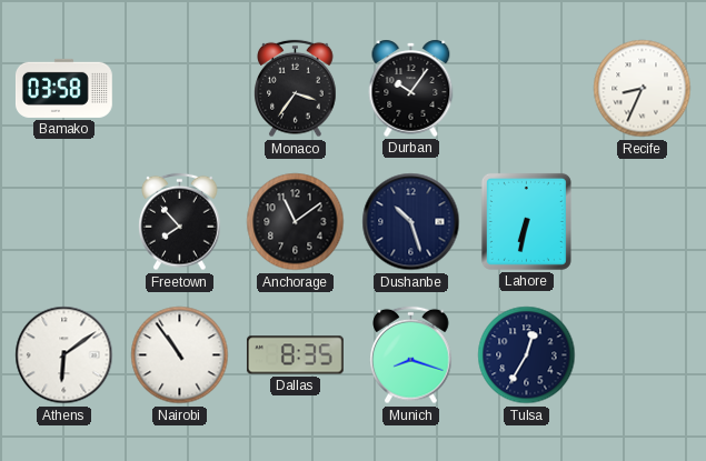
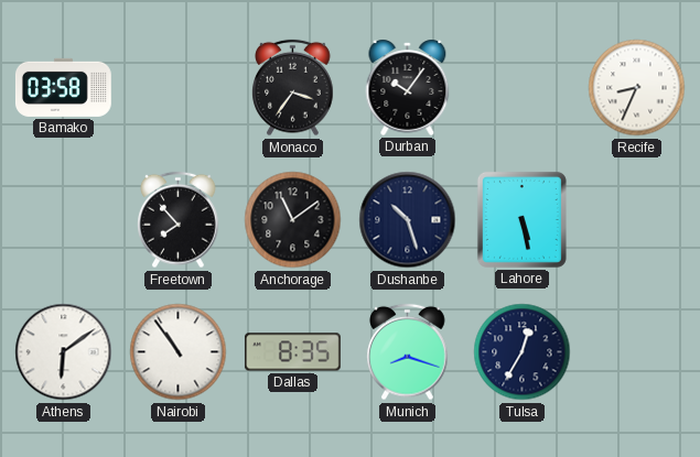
Lahore: 6:32 -> 5:28
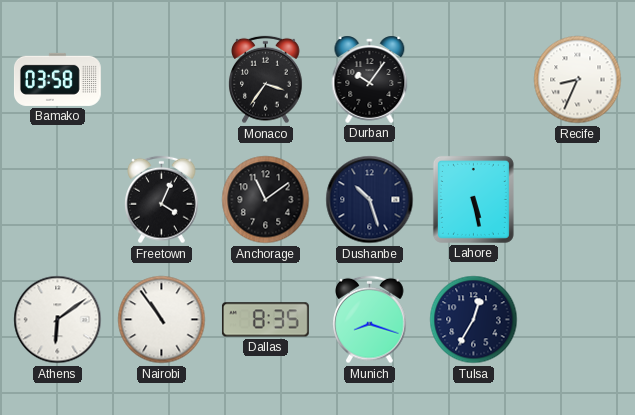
Freetown: 7:53 -> 4:04
